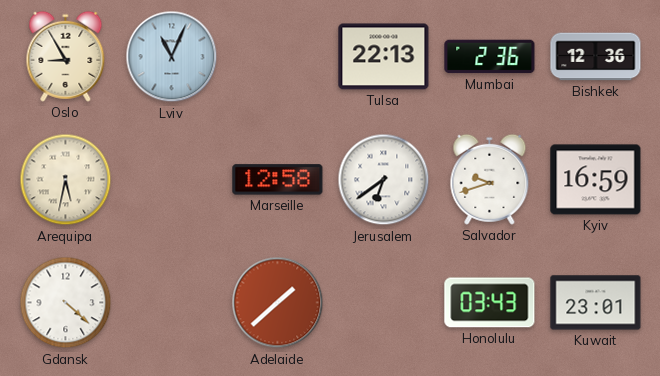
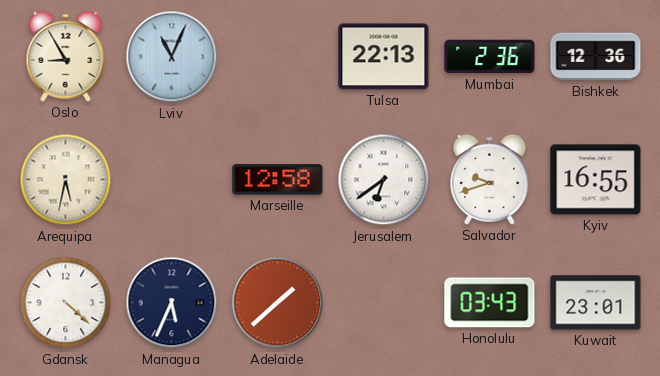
Kyiv: 16:59 -> 16:55
Managua: none -> 5:34
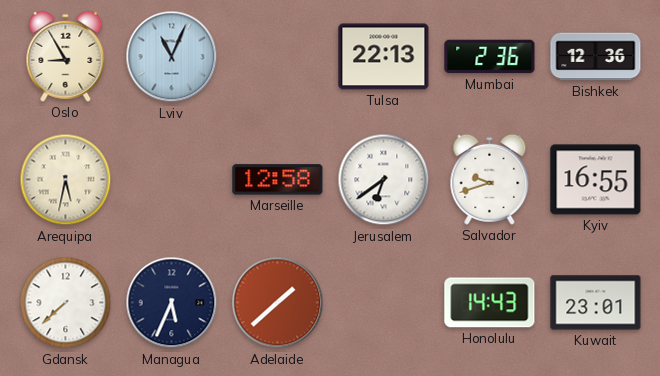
Gdansk: 4:22 -> 7:38
Honolulu: 03:43 -> 14:43
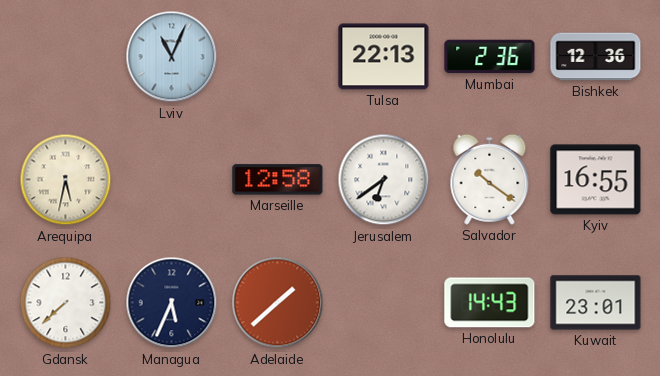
Oslo: 8:55 -> none
Salvador: 9:42 -> 10:21
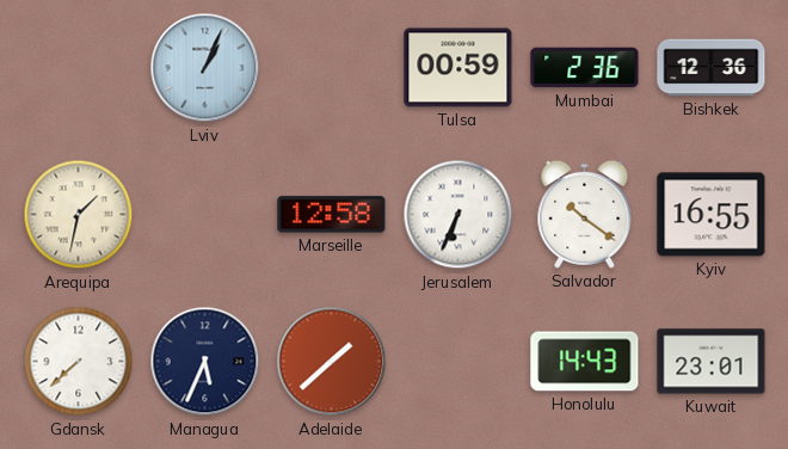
Lviv: 11:04 -> 1:04
Tulsa: 22:13 -> 00:59
Arequipa: 5:32 -> 1:32
Jerusalem: 6:39 -> 6:34
